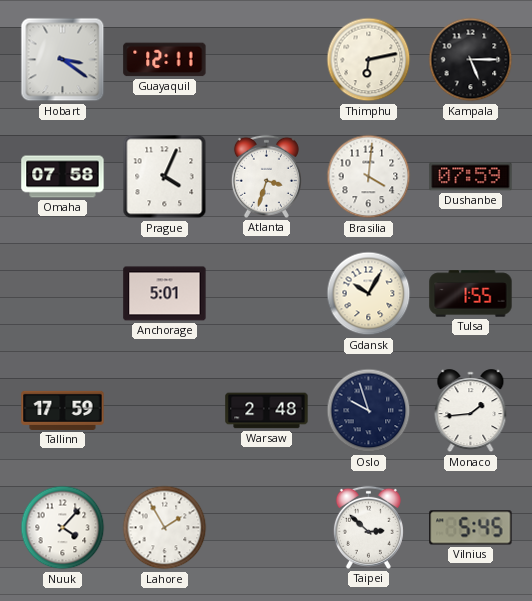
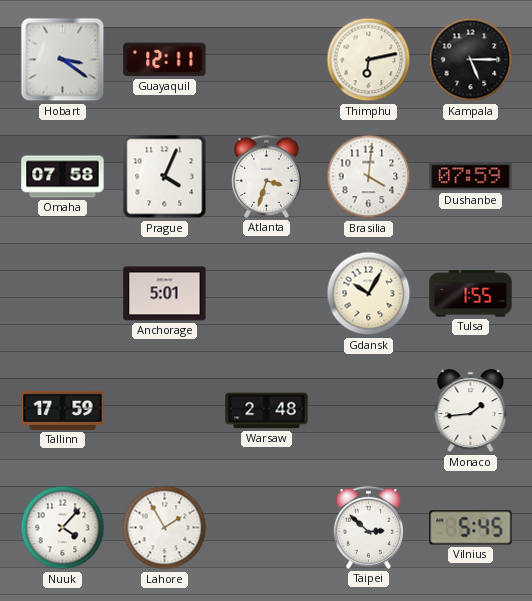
Oslo: 9:57 -> none
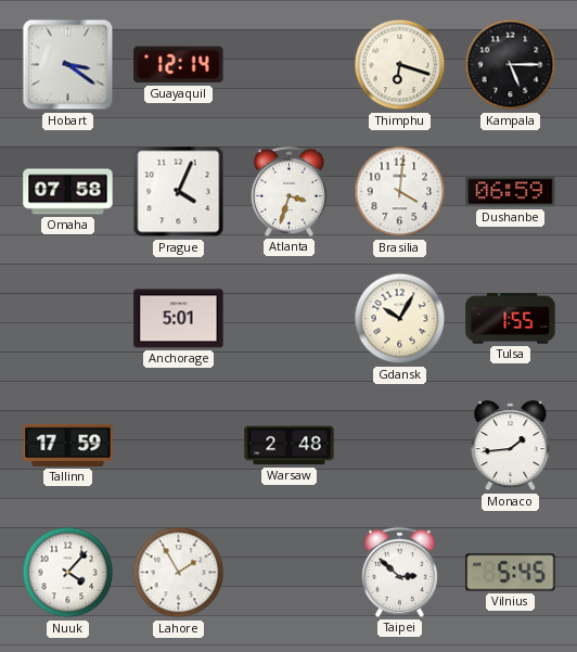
Guayaquil: 12:11 -> 12:14
Thimphu: 6:13 -> 6:18
Dushanbe: 07:59 -> 06:59
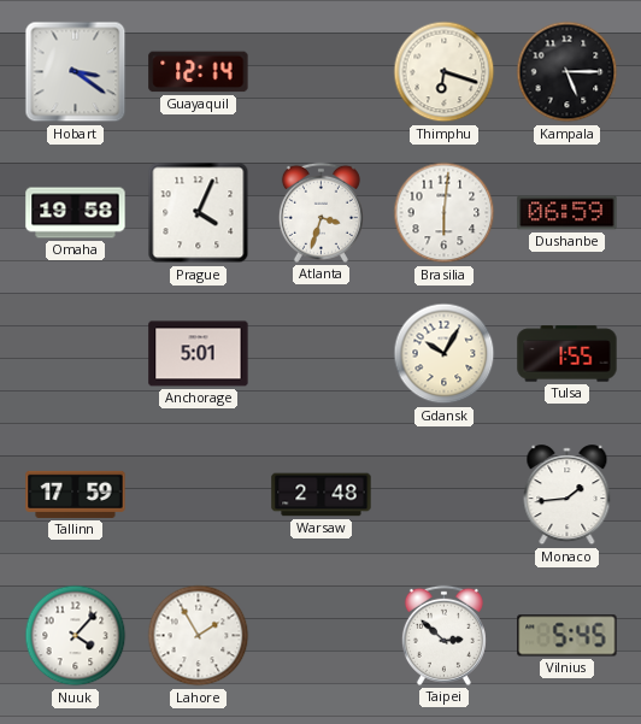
Omaha: 07:58 -> 19:58
Brasilia: 4:01 -> 6:01
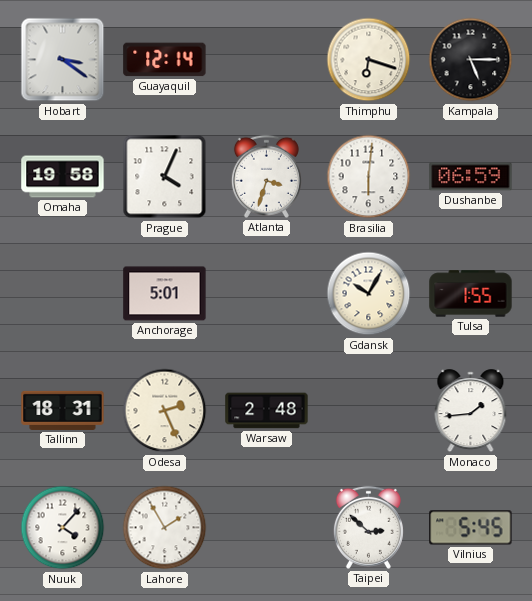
Tallinn: 17:59 -> 18:31
Odesa: none -> 2:26
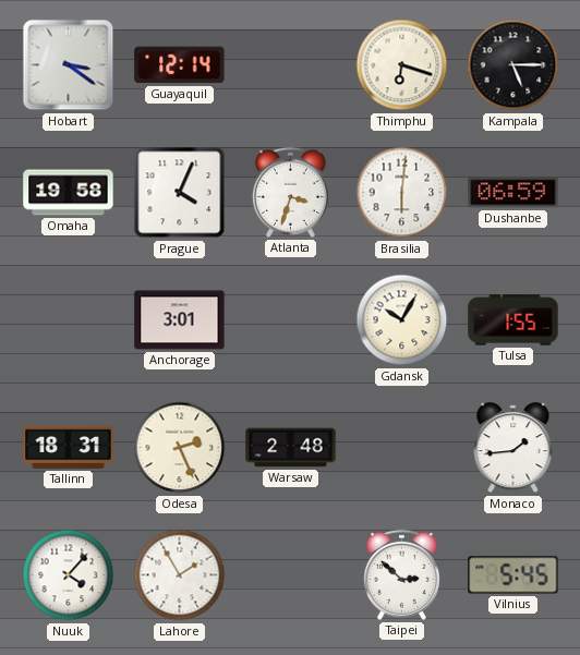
Anchorage: 5:01 -> 3:01
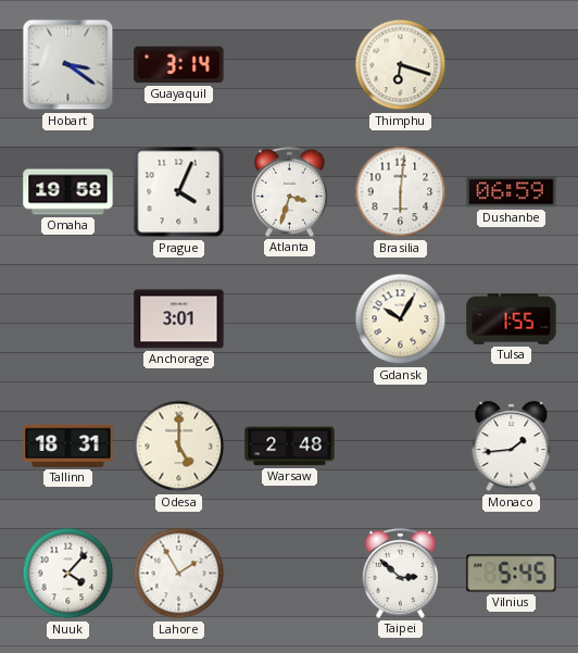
Guayaquil: 12:14 -> 3:14
Kampala: 5:15 -> none
Odesa: 2:26 -> 5:00
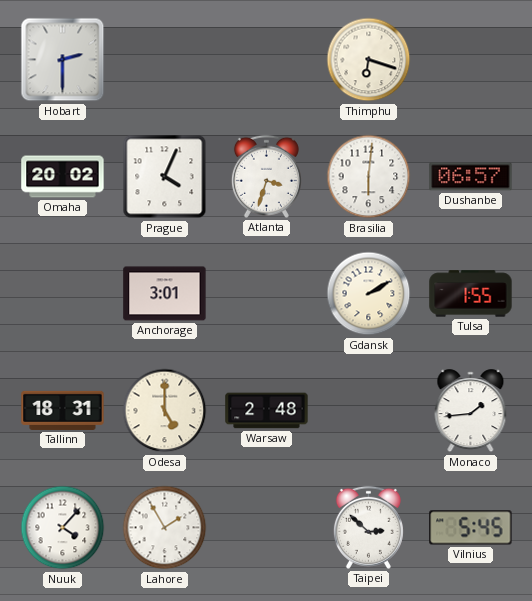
Hobart: 3:21 -> 2:30
Guayaquil: 3:14 -> none
Omaha: 19:58 -> 20:02
Dushanbe: 06:59 -> 06:57
Gdansk: 10:05 -> 2:10
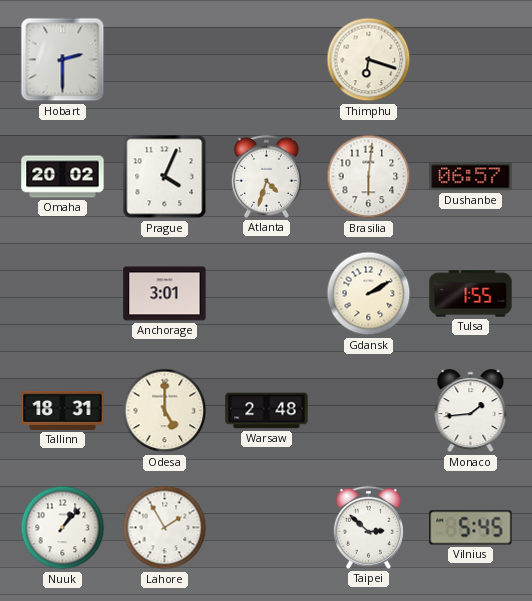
Atlanta: 3:33 -> 4:33
Nuuk: 4:07 -> 1:07
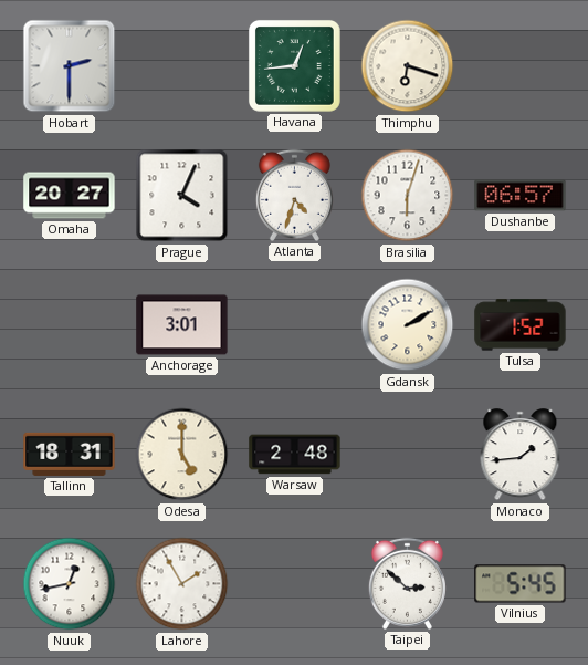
Havana: none -> 12:44
Omaha: 20:02 -> 20:27
Brasilia: 6:01 -> 6:03
Tulsa: 1:55 -> 1:52
Nuuk: 1:07 -> 12:43
